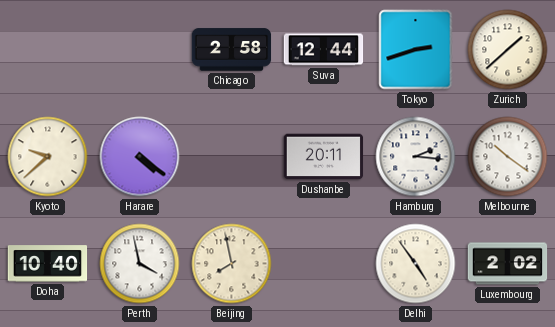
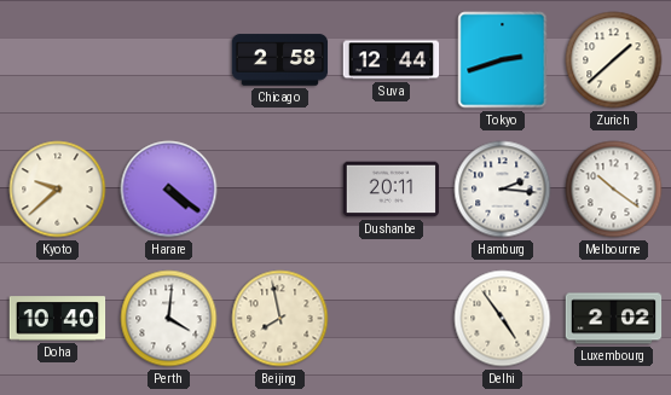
Perth: 3:58 -> 4:01
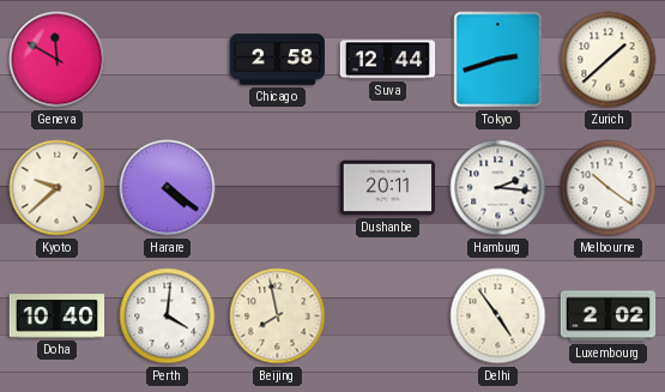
Geneva: none -> 11:50
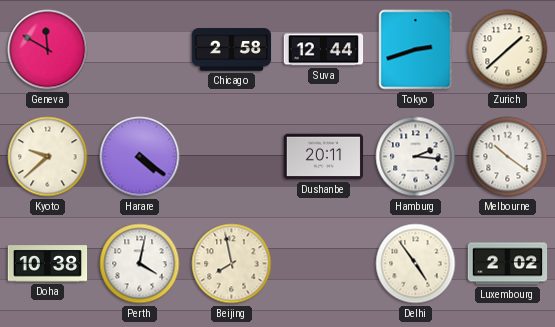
Doha: 10:40 -> 10:38
Perth: 4:01 -> 4:02
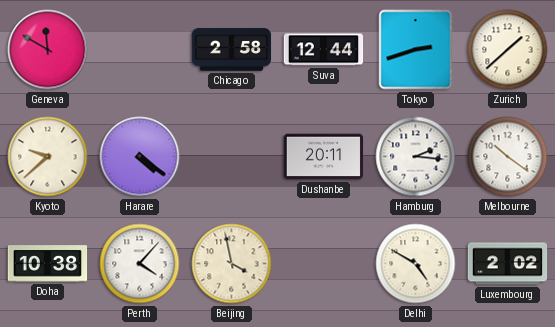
Perth: 4:02 -> 4:07
Beijing: 7:58 -> 3:58
Delhi: 4:54 -> 4:50
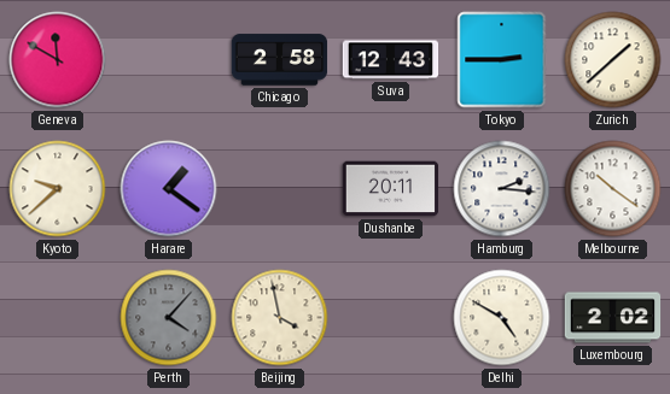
Suva: 12:44 -> 12:43
Tokyo: 2:42 -> 2:45
Harare: 4:21 -> 1:21
Doha: 10:38 -> none
Perth dial: white -> grey
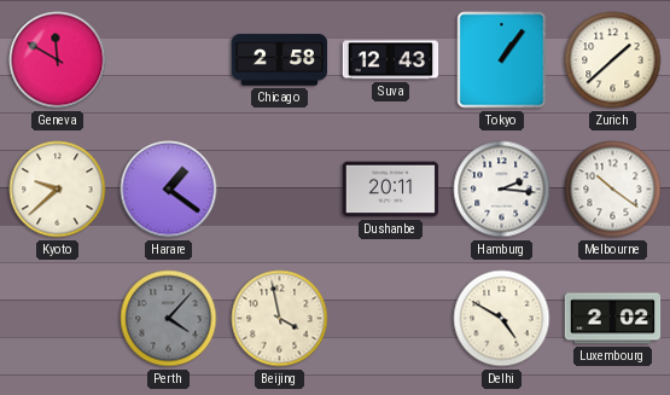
Tokyo: 2:45 -> 1:06
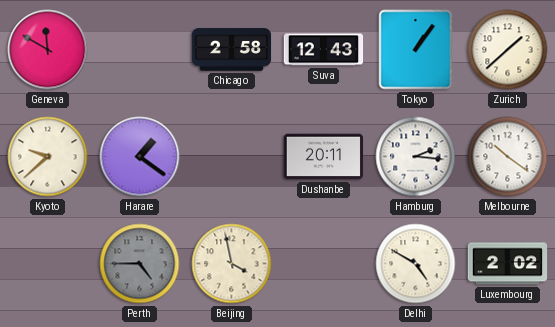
Perth: 4:07 -> 4:45
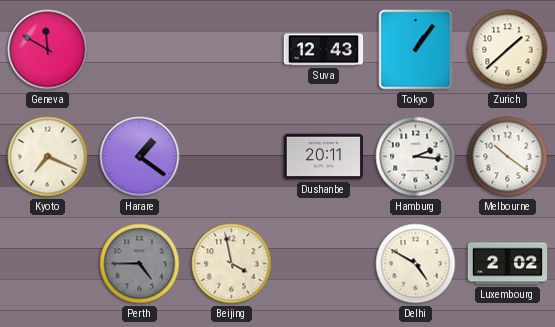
Chicago: 2:58 -> none
Kyoto: 9:38 -> 7:19
